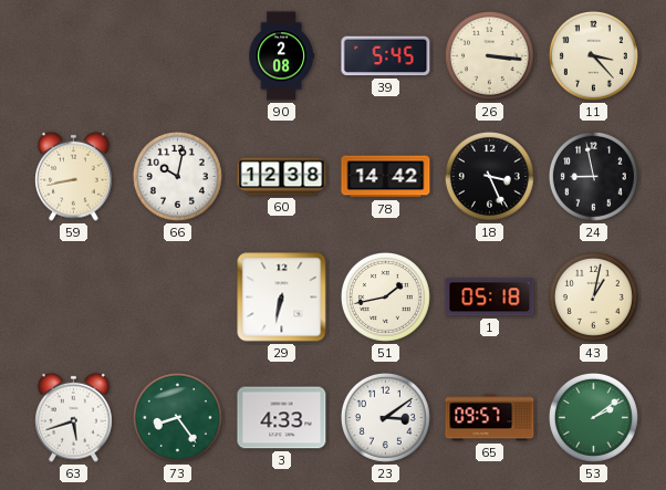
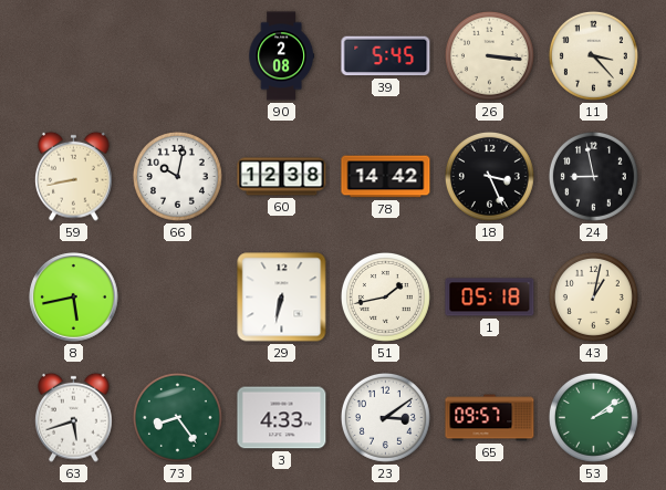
8: none -> 5:43
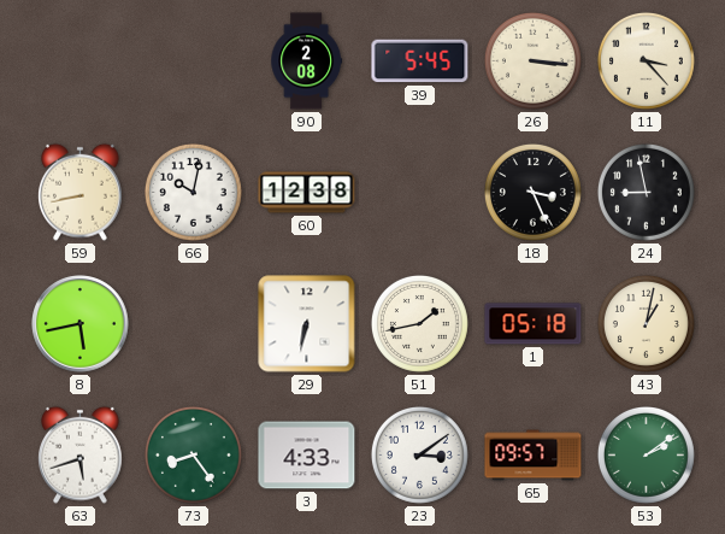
78: 14:42 -> none
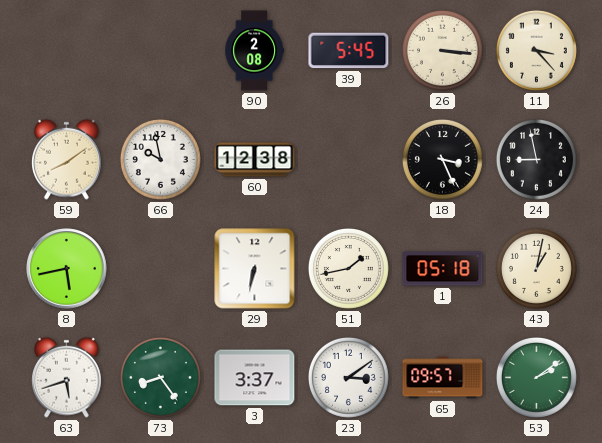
59: 8:43 -> 8:09
66: 10:02 -> 9:58
3: 4:33 -> 3:37
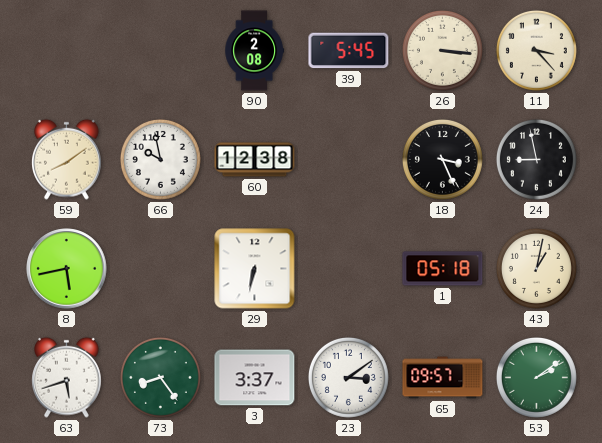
51: 1:43 -> none
